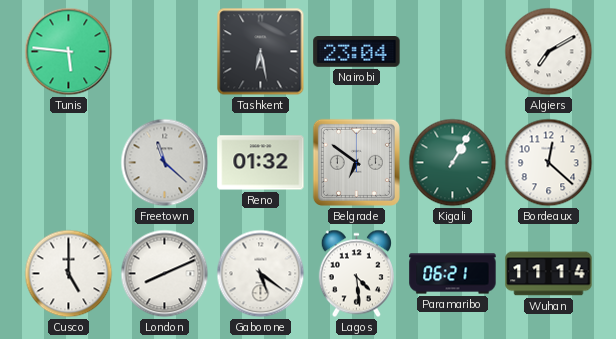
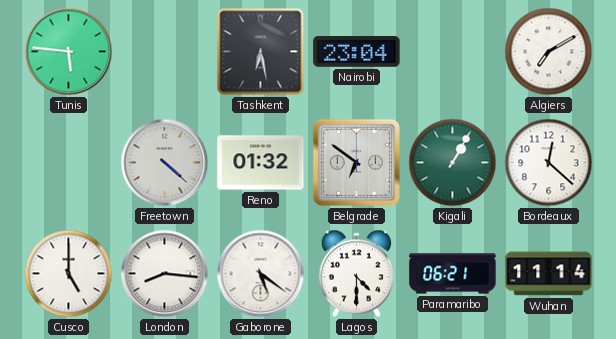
Freetown: 11:22 -> 4:22
London: 8:11 -> 8:16
Lagos: 4:29 -> 4:30
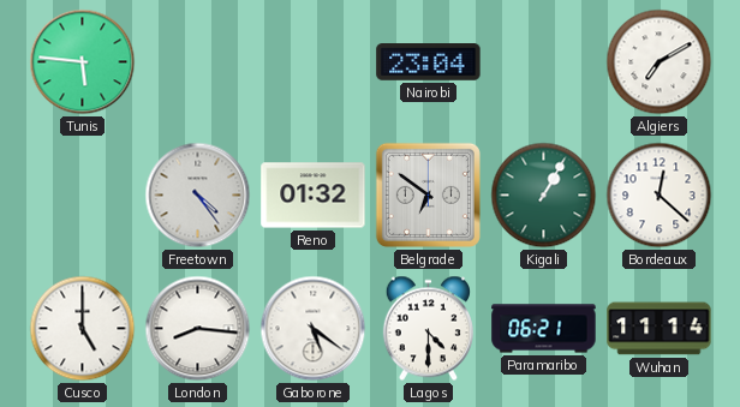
Tashkent: 6:28 -> none
Freetown: 4:22 -> 4:24
